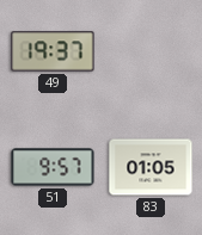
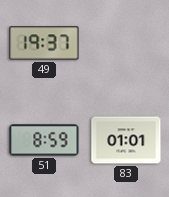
51: 9:57 -> 8:59
83: 01:05 -> 01:01
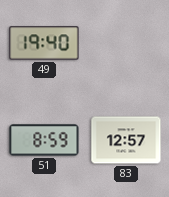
49: 19:37 -> 19:40
83: 01:01 -> 12:57
